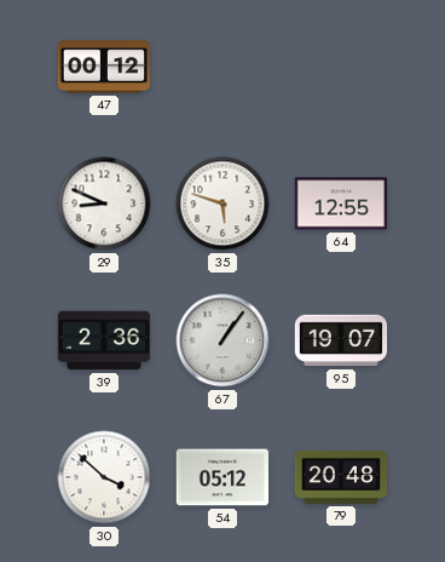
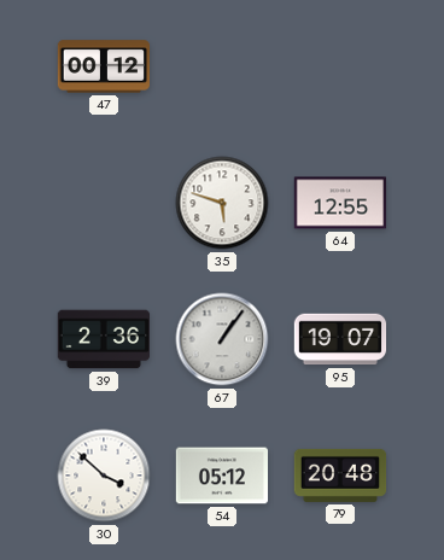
29: 8:49 -> none
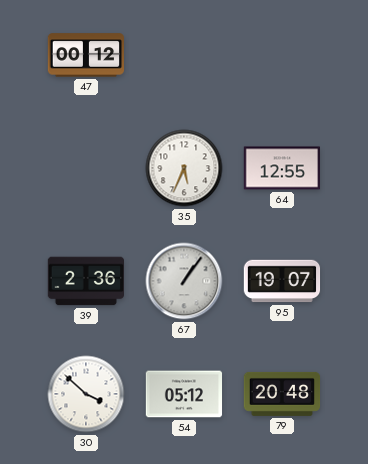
35: 5:48 -> 5:34
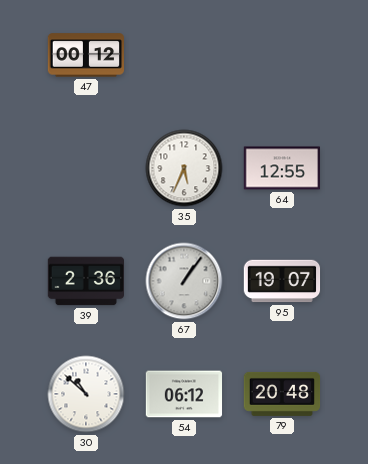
30: 3:52 -> 10:52
54: 05:12 -> 06:12
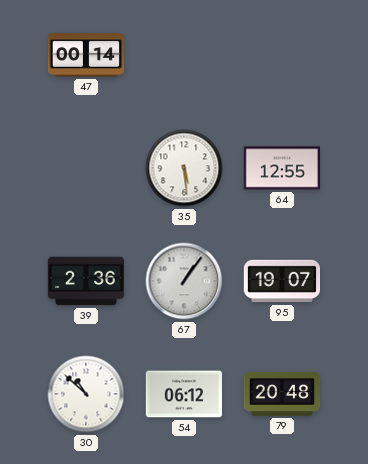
47: 00:12 -> 00:14
35: 5:34 -> 5:29
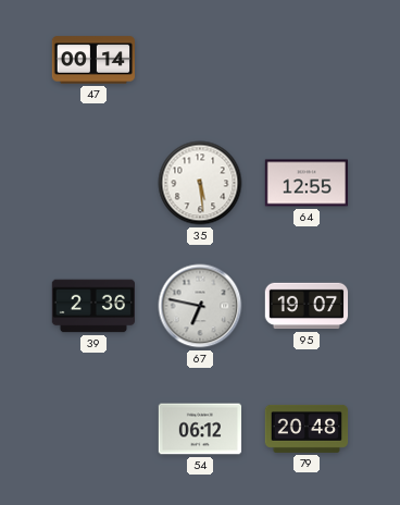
67: 1:06 -> 6:47
30: 10:52 -> none
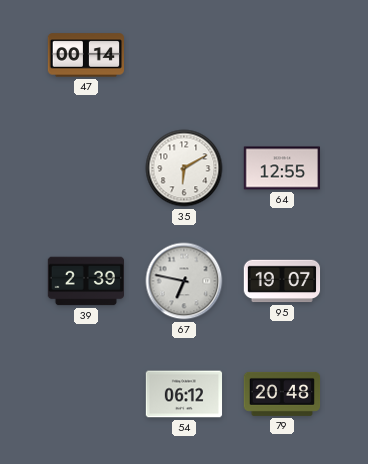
35: 5:29 -> 6:10
39: 2:36 -> 2:39
